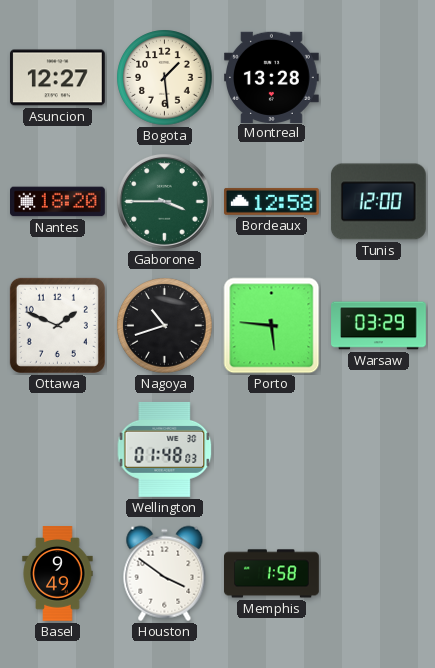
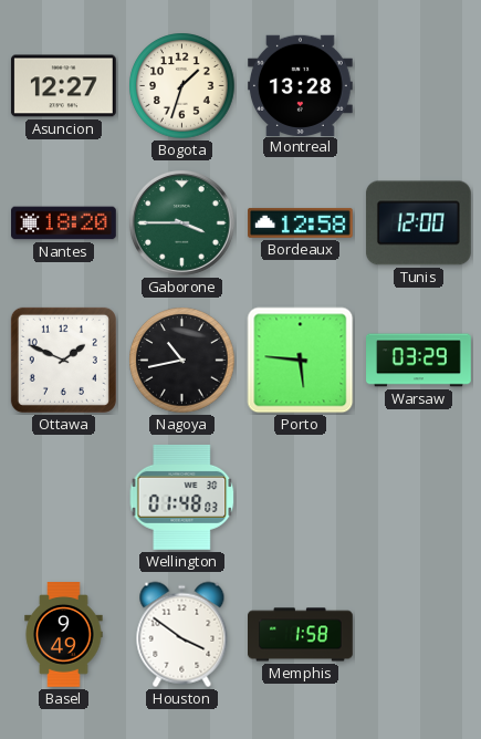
Bogota: 1:29 -> 1:33
Nagoya: 10:42 -> 10:43
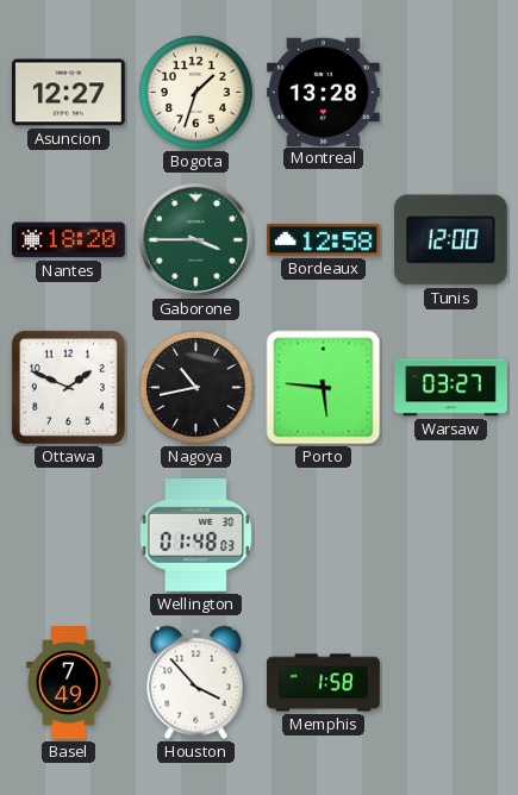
Warsaw: 03:29 -> 03:27
Basel: 9:49 -> 7:49
Houston: 3:51 -> 3:53
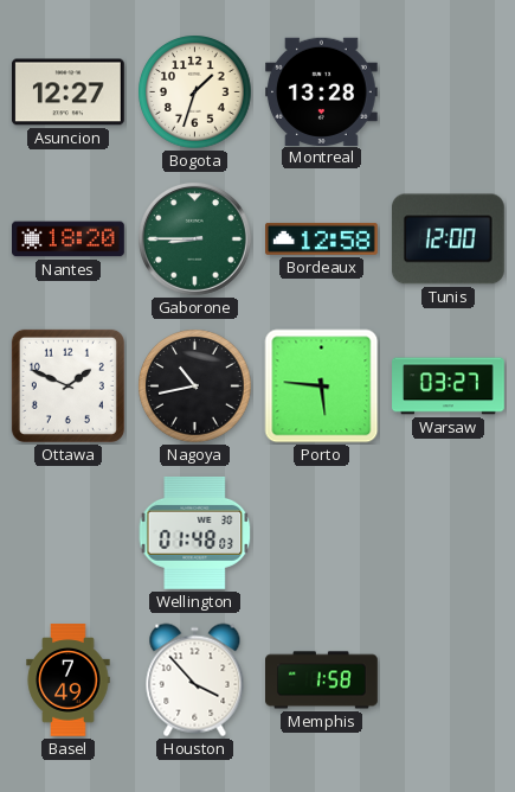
Gaborone: 3:45 -> 8:45
